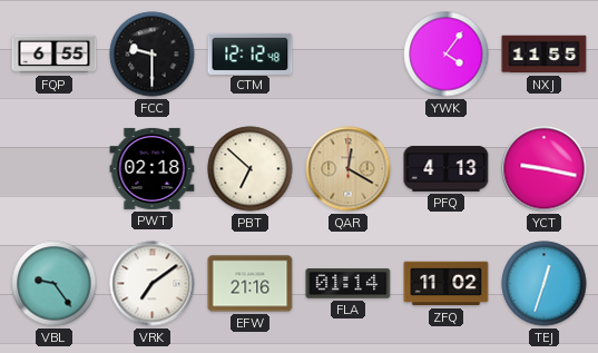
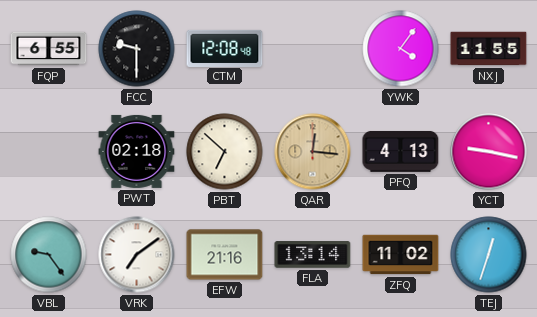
CTM: 12:12 -> 12:08
QAR: 12:20 -> 12:16
FLA: 01:14 -> 13:14
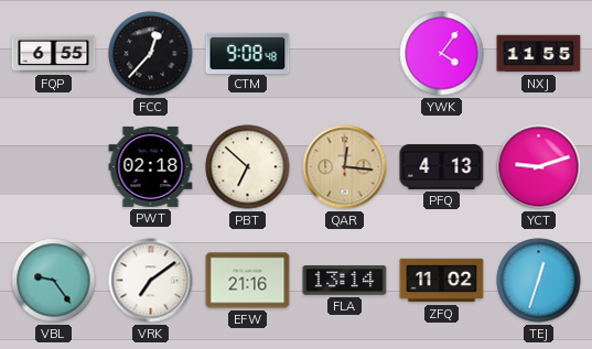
FCC: 9:30 -> 12:37
CTM: 12:08 -> 9:08
YCT: 9:17 -> 9:12
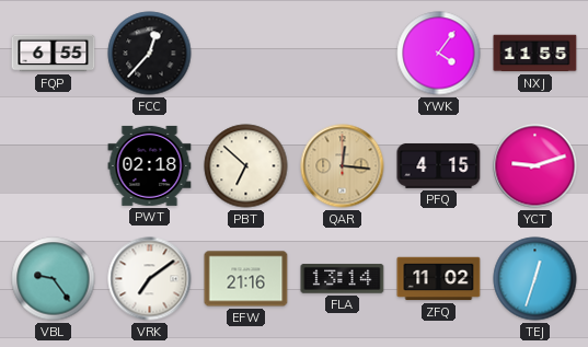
CTM: 9:08 -> none
PFQ: 4:13 -> 4:15
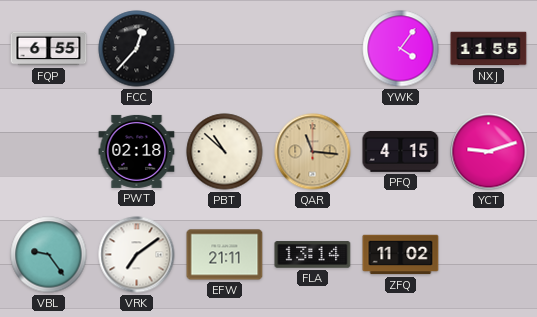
PBT: 6:52 -> 10:52
QAR: 12:16 -> 11:16
EFW: 21:16 -> 21:11
TEJ: 12:33 -> none
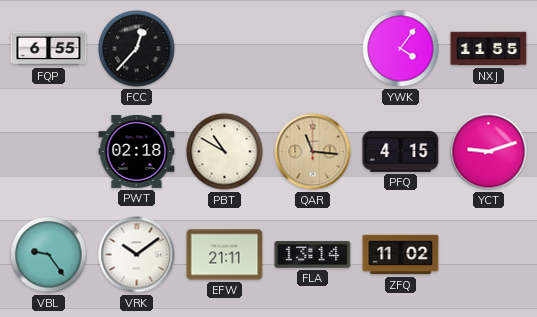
PBT: 10:52 -> 10:50
VRK: 7:09 -> 10:09
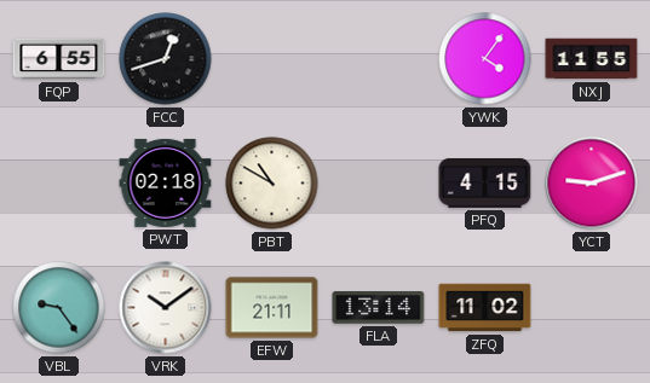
FCC: 12:37 -> 12:42
QAR: 11:16 -> none
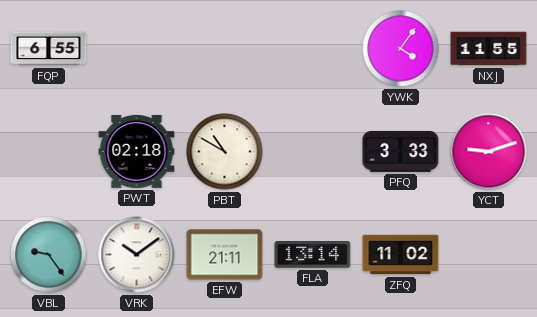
FCC: 12:42 -> none
PFQ: 4:15 -> 3:33
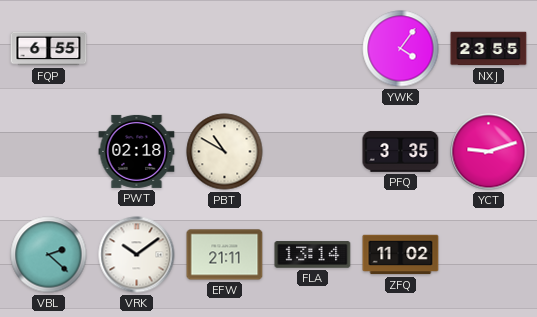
NXJ: 11:55 -> 23:55
PFQ: 3:33 -> 3:35
VBL: 9:24 -> 2:22
